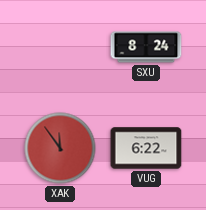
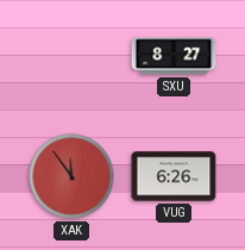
SXU: 8:24 -> 8:27
VUG: 6:22 -> 6:26
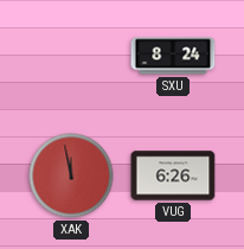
SXU: 8:27 -> 8:24
XAK: 11:54 -> 11:58
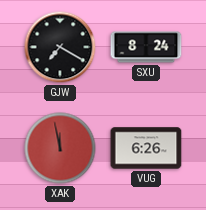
GJW: none -> 7:20
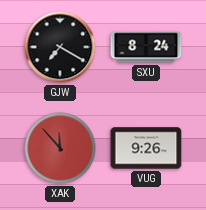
XAK: 11:58 -> 11:53
VUG: 6:26 -> 9:26
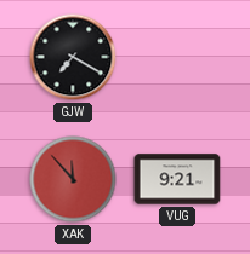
SXU: 8:24 -> none
VUG: 9:26 -> 9:21
